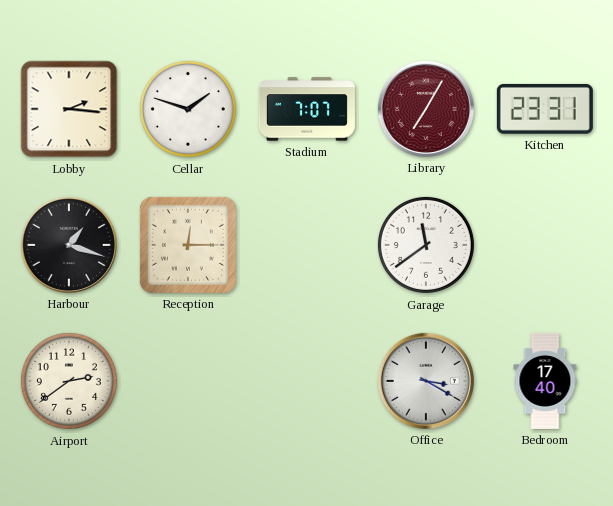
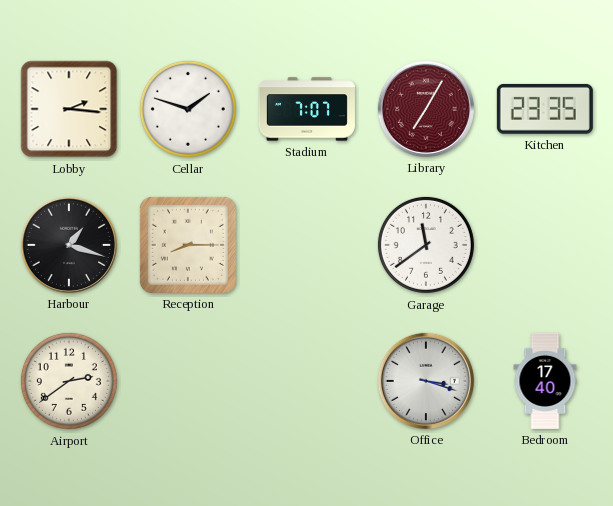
Kitchen: 23:31 -> 23:35
Reception: 12:15 -> 8:15
Office: 3:20 -> 3:18
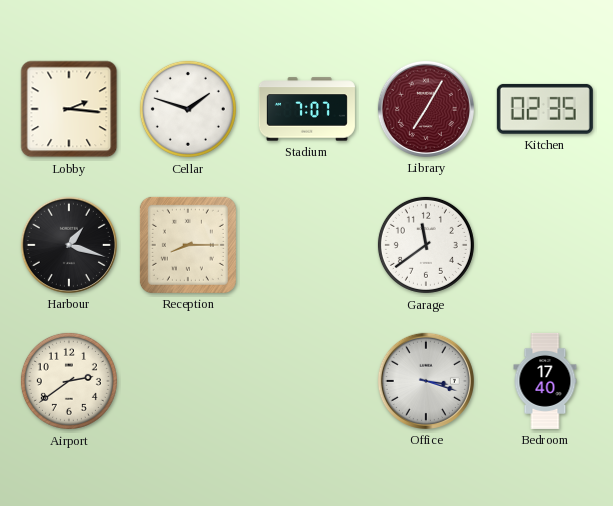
Kitchen: 23:35 -> 02:35
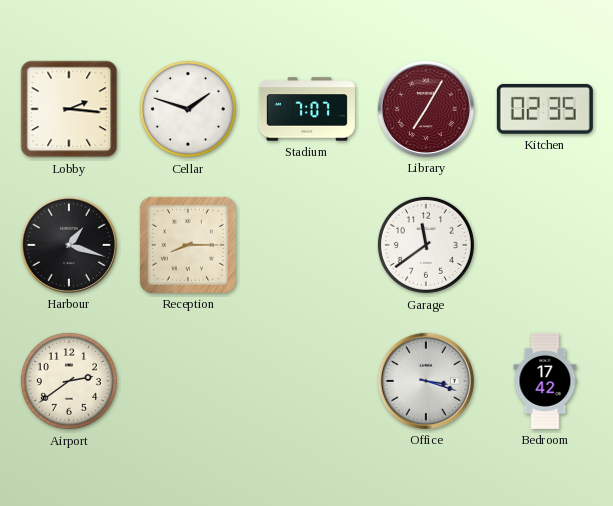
Bedroom: 17:40 -> 17:42
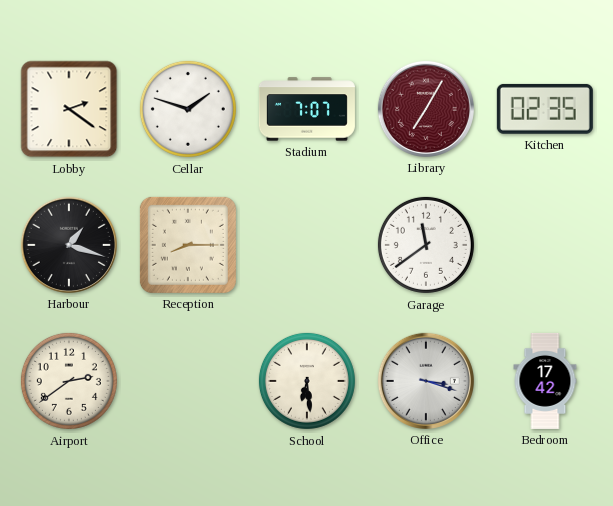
Lobby: 2:16 -> 2:21
School: none -> 6:29
